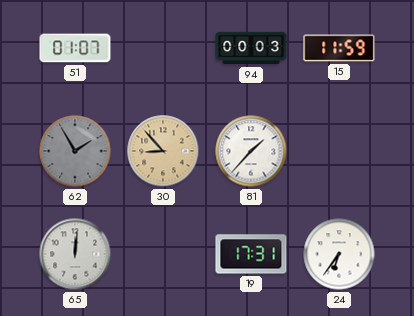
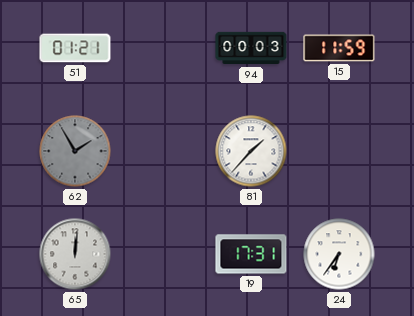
51: 01:07 -> 01:21
30: 8:53 -> none
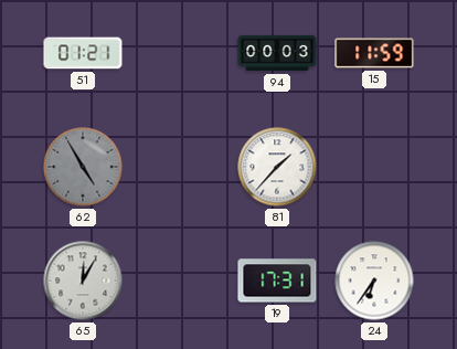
62: 1:55 -> 4:55
65: 12:01 -> 12:05
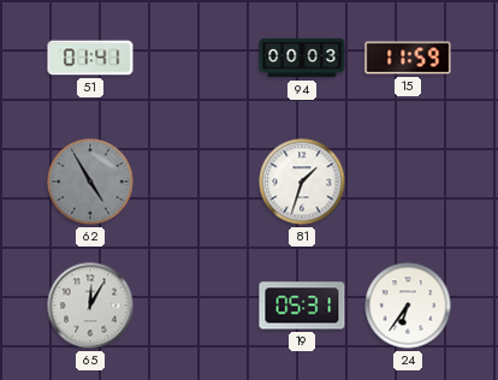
51: 01:21 -> 01:41
81: 1:37 -> 1:33
19: 17:31 -> 05:31
